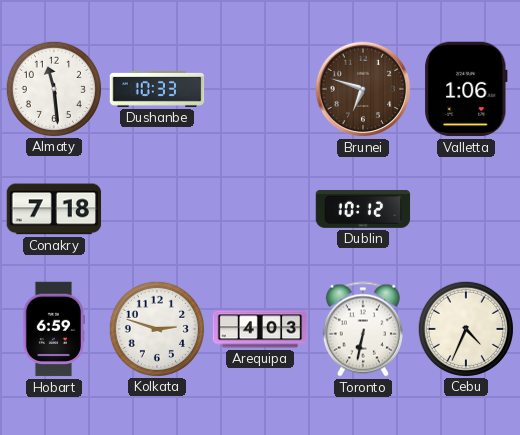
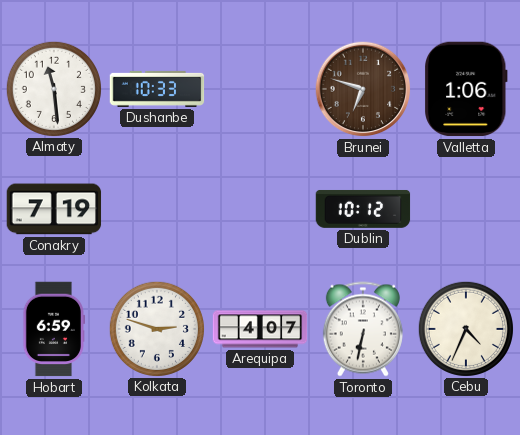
Conakry: 7:18 -> 7:19
Arequipa: 4:03 -> 4:07
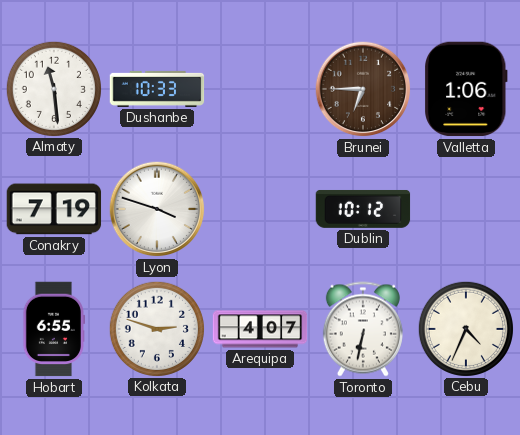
Brunei: 6:48 -> 6:45
Lyon: none -> 3:48
Hobart: 6:59 -> 6:55
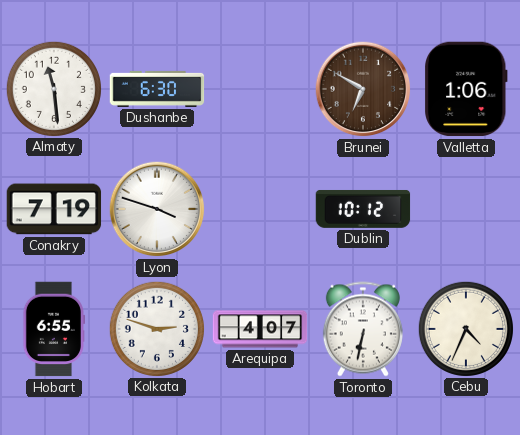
Dushanbe: 10:33 -> 6:30
Brunei: 6:45 -> 6:50
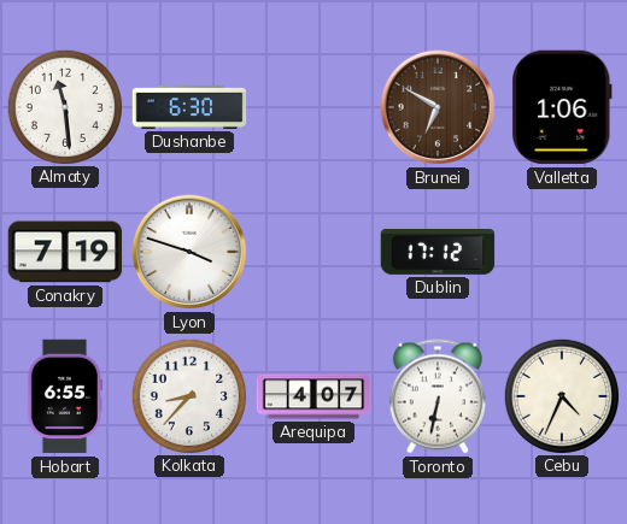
Dublin: 10:12 -> 17:12
Kolkata: 2:48 -> 8:37
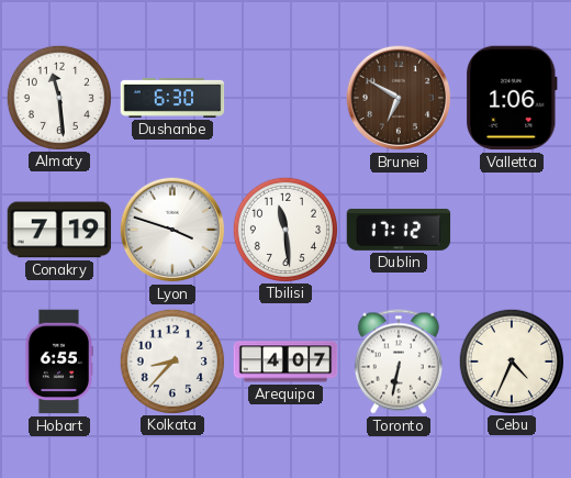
Tbilisi: none -> 11:29
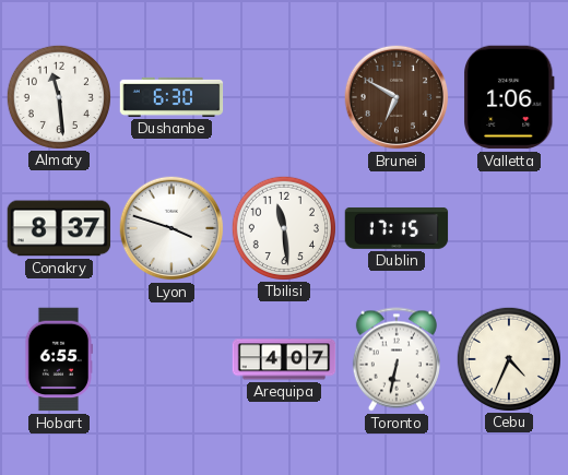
Conakry: 7:19 -> 8:37
Dublin: 17:12 -> 17:15
Kolkata: 8:37 -> none
